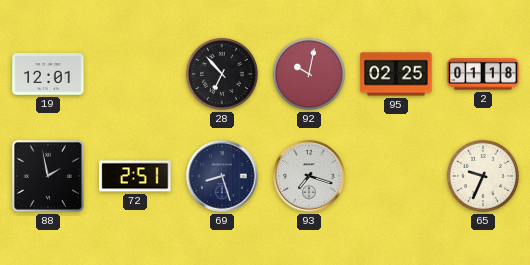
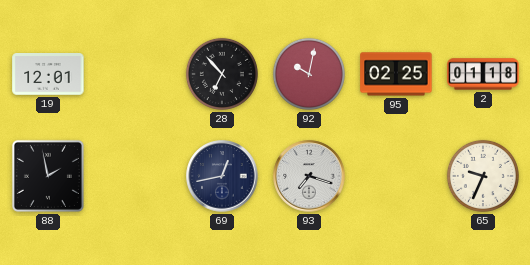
72: 2:51 -> none
69: 8:27 -> 12:43
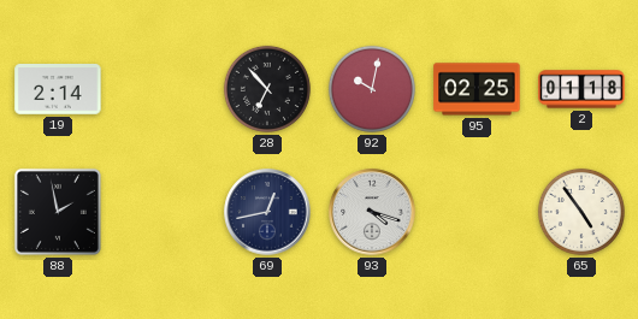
19: 12:01 -> 2:14
93: 7:18 -> 4:18
65: 9:34 -> 4:54
